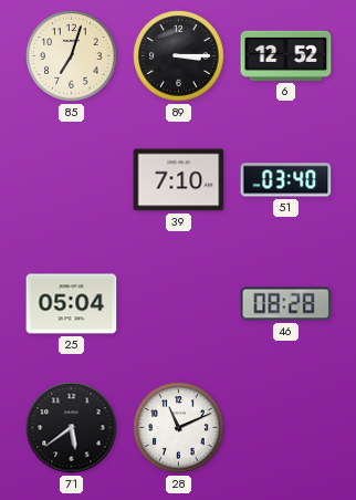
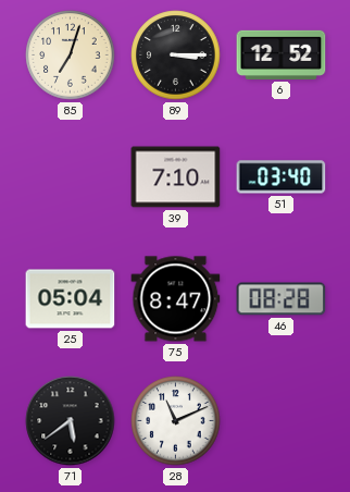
75: none -> 8:47
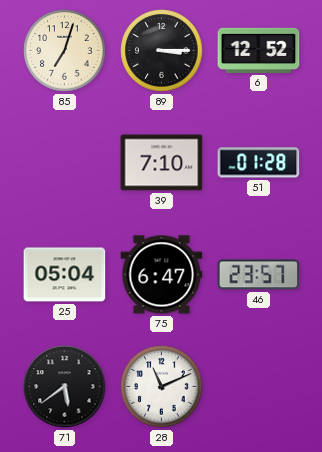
51: 03:40 -> 01:28
75: 8:47 -> 6:47
46: 08:28 -> 23:57
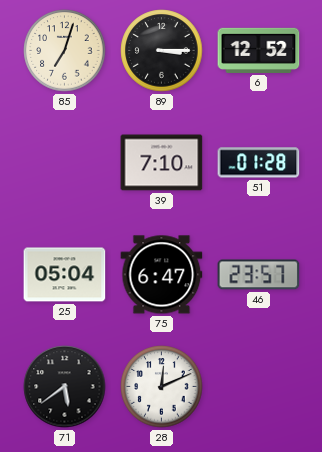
28: 11:11 -> 12:11
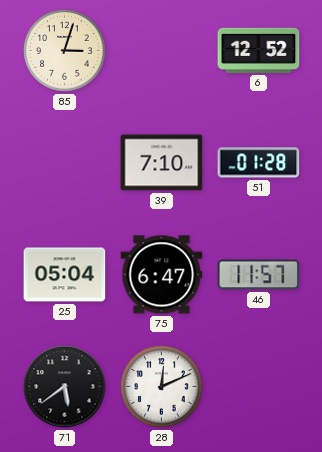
85: 7:03 -> 3:03
89: 3:15 -> none
46: 23:57 -> 11:57
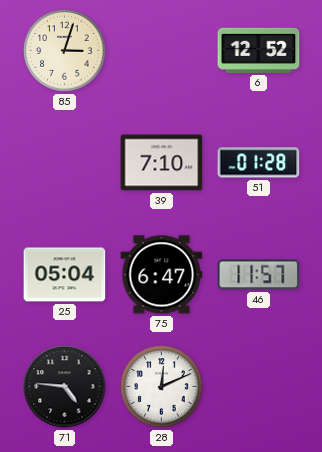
71: 5:39 -> 4:46
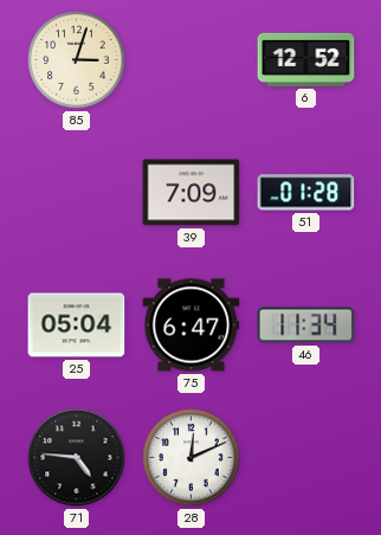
39: 7:10 -> 7:09
46: 11:57 -> 11:34
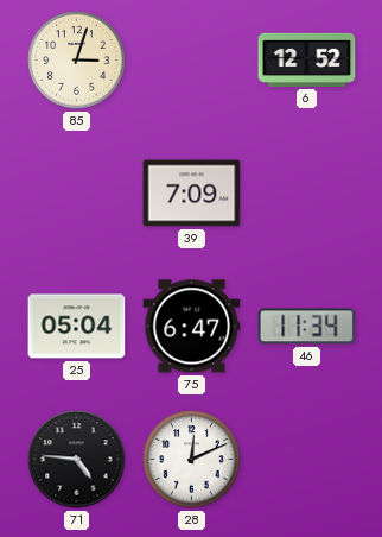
51: 01:28 -> none
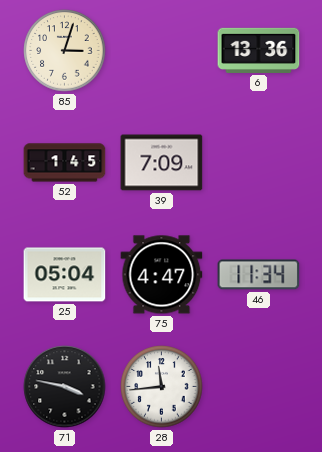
6: 12:52 -> 13:36
52: none -> 1:45
75: 6:47 -> 4:47
71: 4:46 -> 3:47
28: 12:11 -> 11:44
